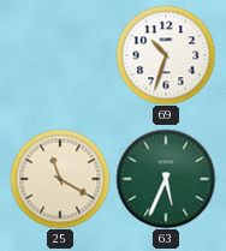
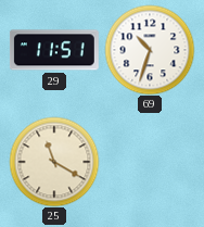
29: none -> 11:51
63: 5:34 -> none
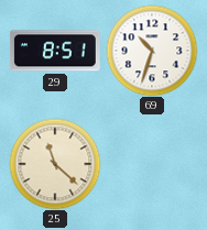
29: 11:51 -> 8:51
25: 11:20 -> 11:22
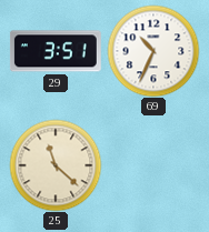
29: 8:51 -> 3:51
69: 10:33 -> 10:34
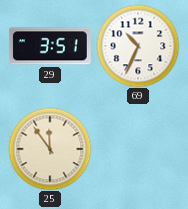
25: 11:22 -> 11:54
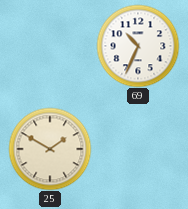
29: 3:51 -> none
25: 11:54 -> 1:50
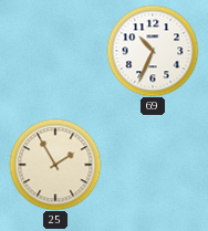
25: 1:50 -> 1:55
